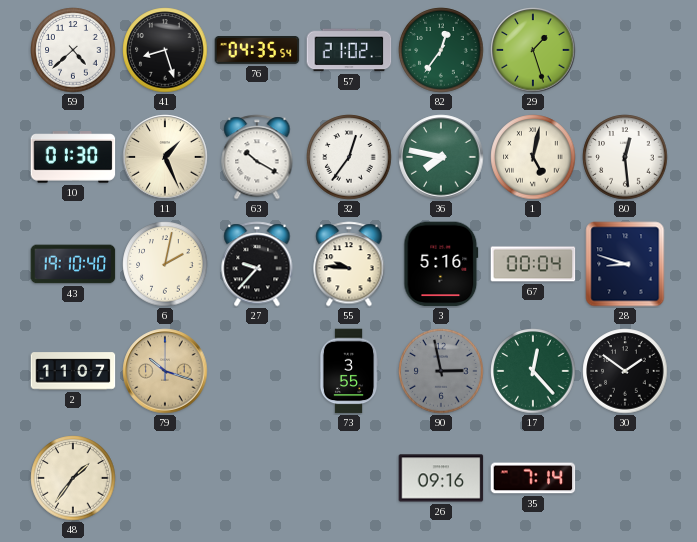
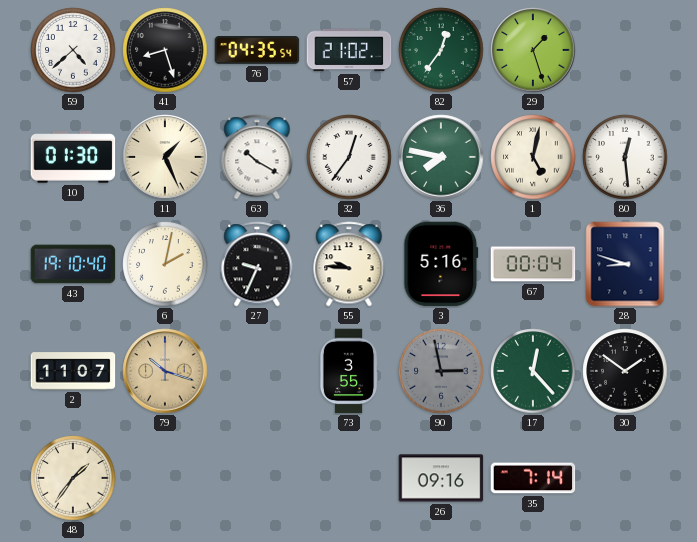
27: 9:37 -> 9:34
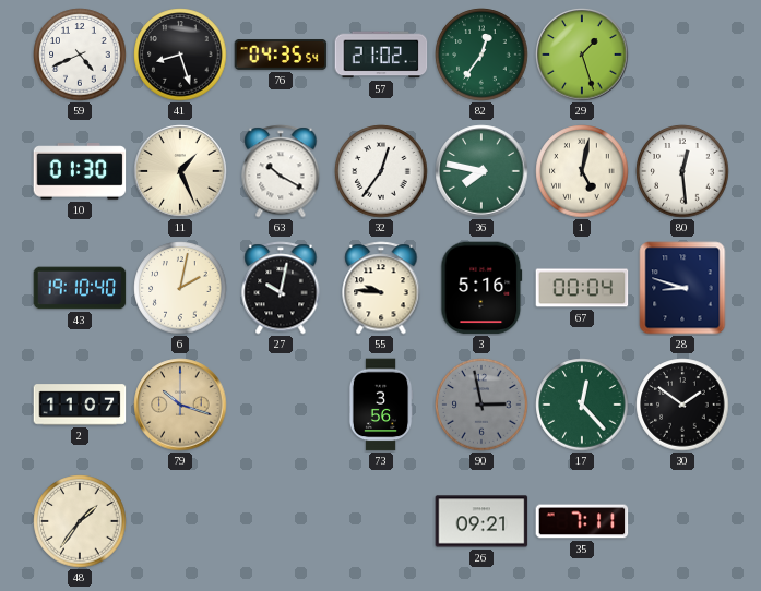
59: 4:38 -> 4:41
27: 9:34 -> 10:02
73: 3:55 -> 3:56
26: 09:16 -> 09:21
35: 7:14 -> 7:11
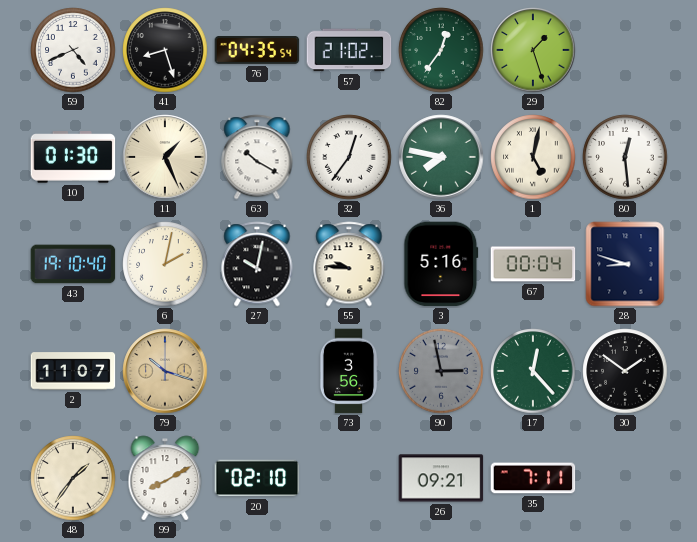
99: none -> 8:10
20: none -> 02:10
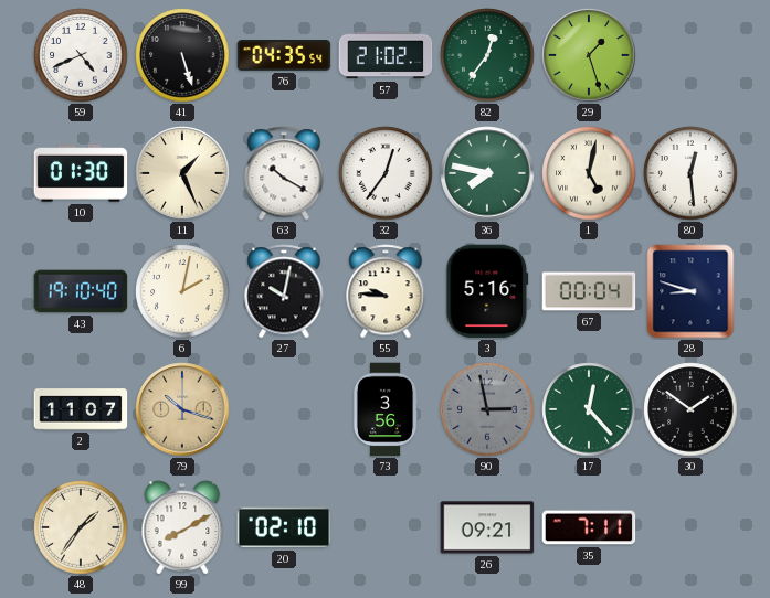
41: 8:27 -> 5:27
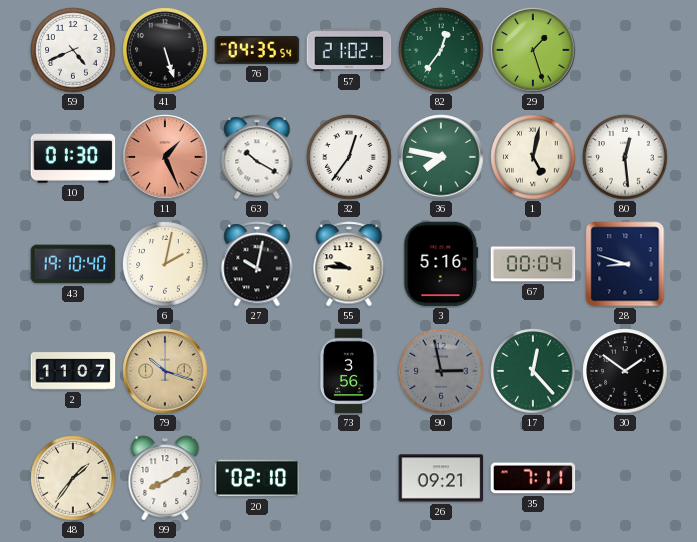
11 dial: cream -> salmon
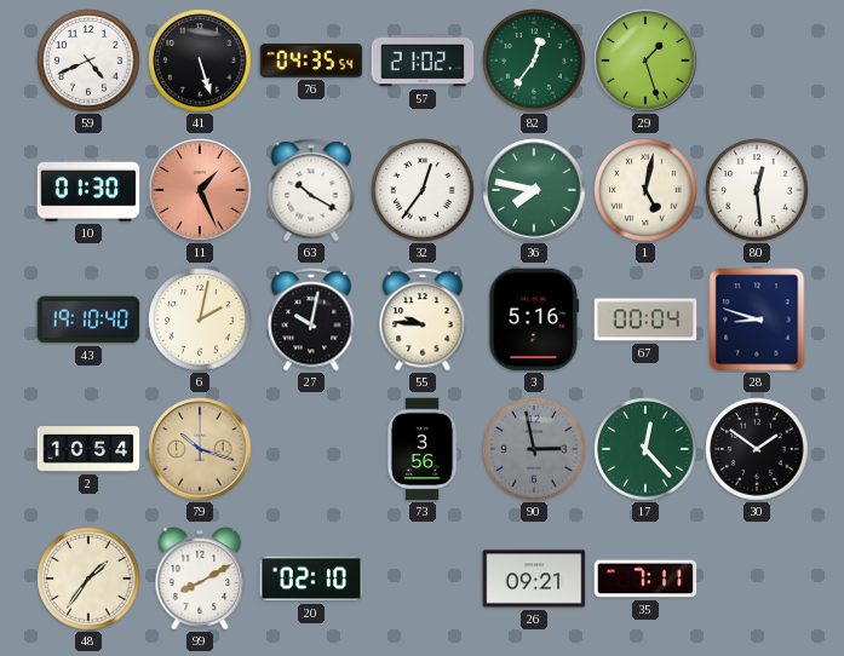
2: 11:07 -> 10:54
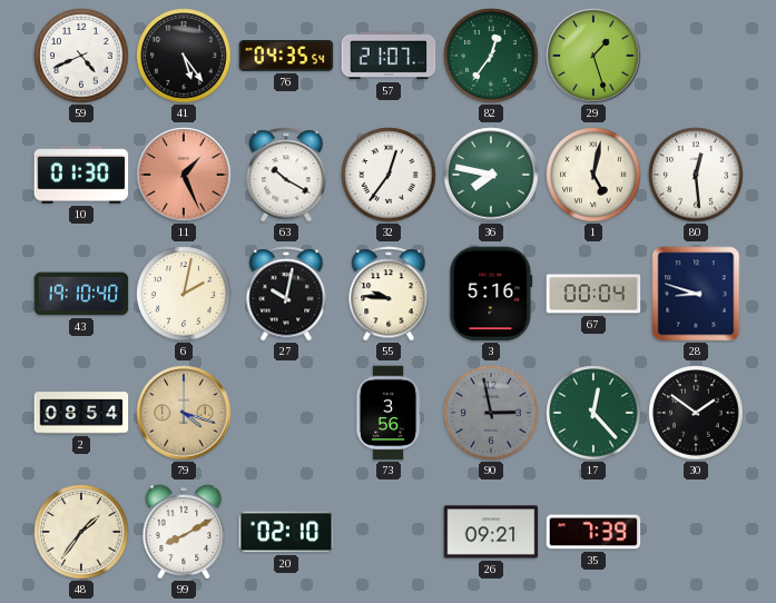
41: 5:27 -> 5:24
57: 21:02 -> 21:07
2: 10:54 -> 08:54
79: 10:18 -> 4:18
35: 7:11 -> 7:39
